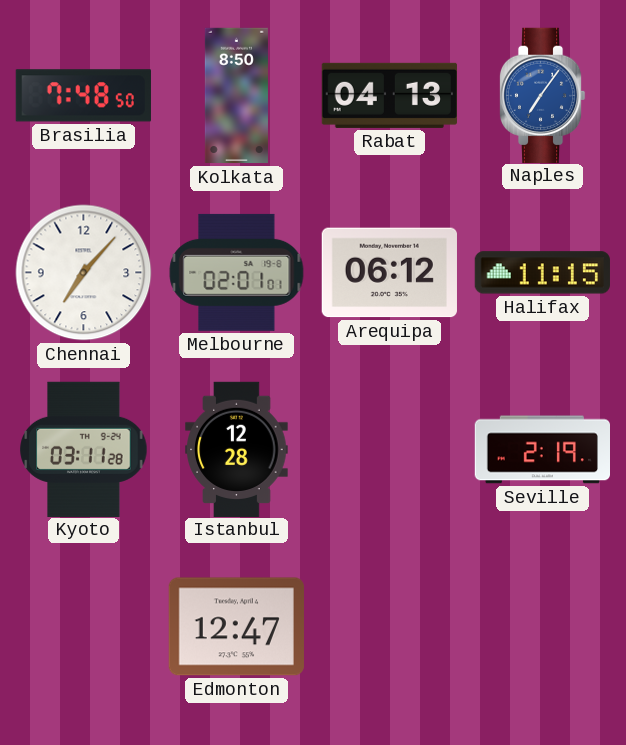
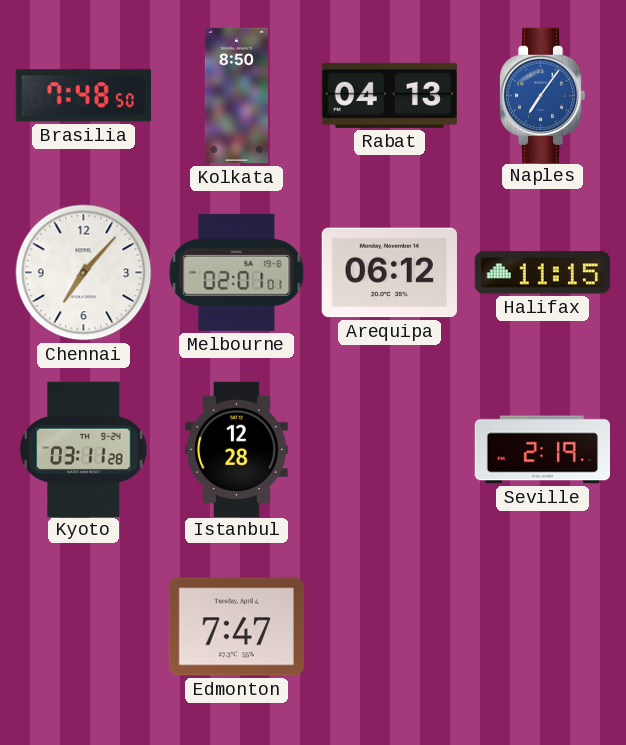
Edmonton: 12:47 -> 7:47
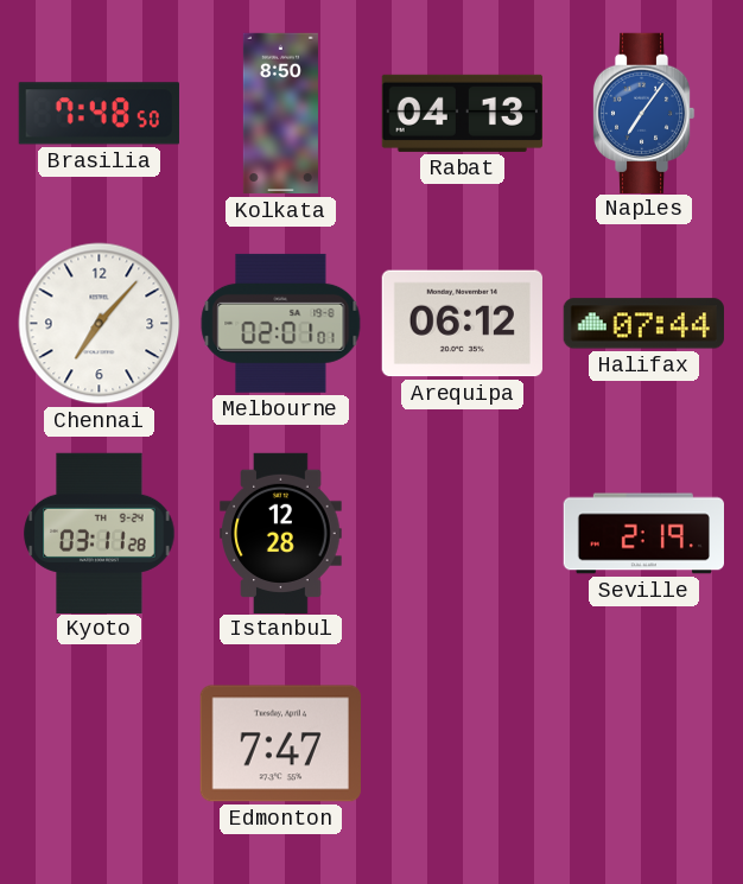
Halifax: 11:15 -> 07:44
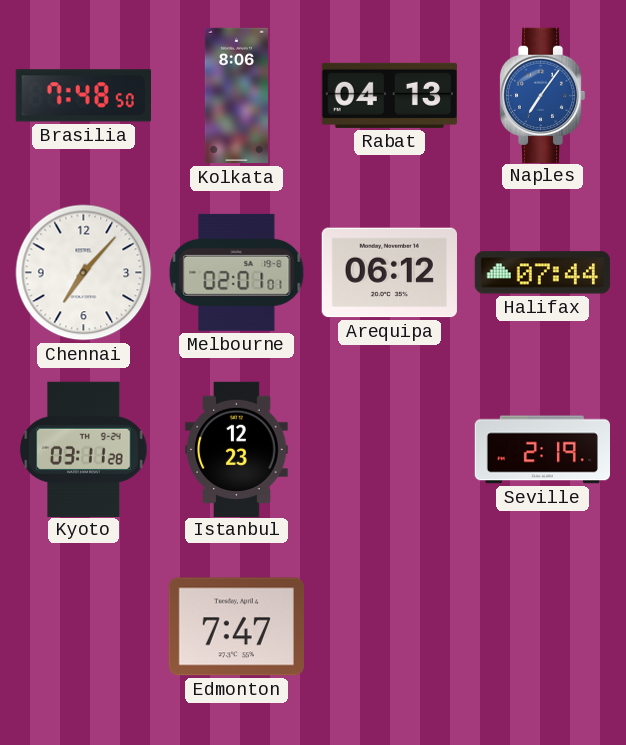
Kolkata: 8:50 -> 8:06
Istanbul: 12:28 -> 12:23
